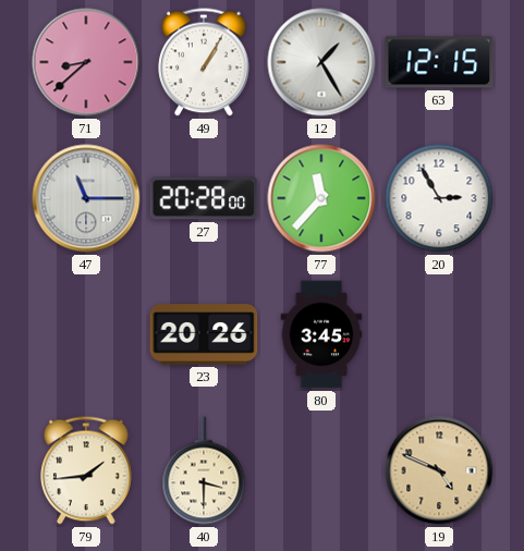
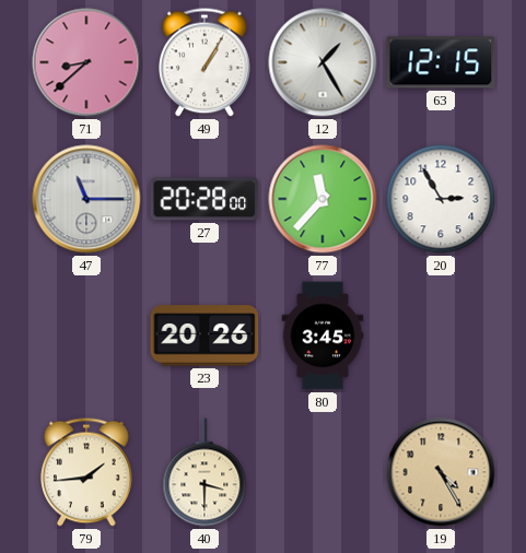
19: 4:49 -> 4:25
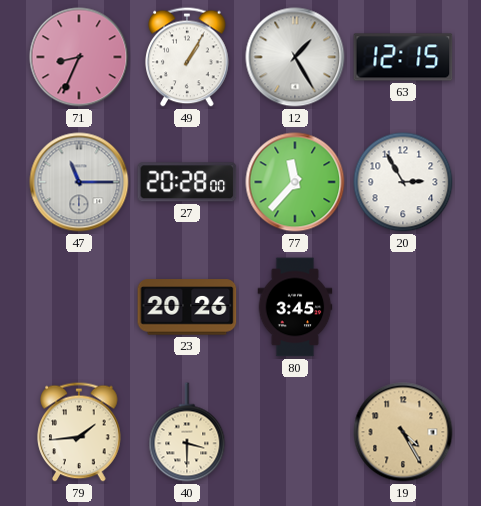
71: 8:38 -> 8:34
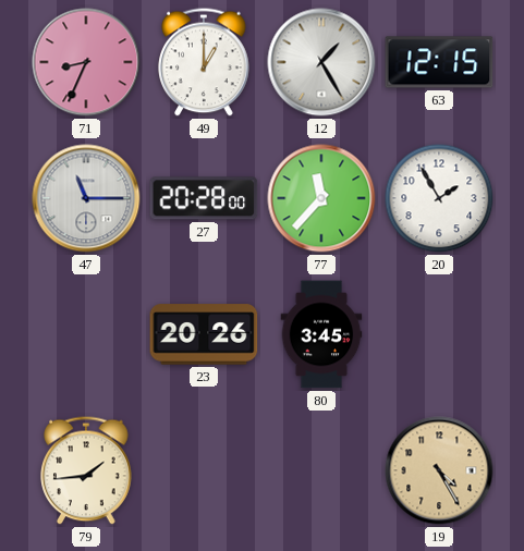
49: 1:05 -> 1:00
20: 2:55 -> 1:55
40: 3:30 -> none
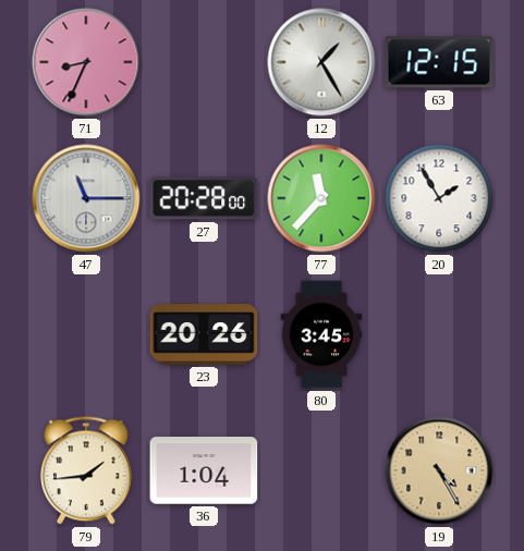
49: 1:00 -> none
36: none -> 1:04
